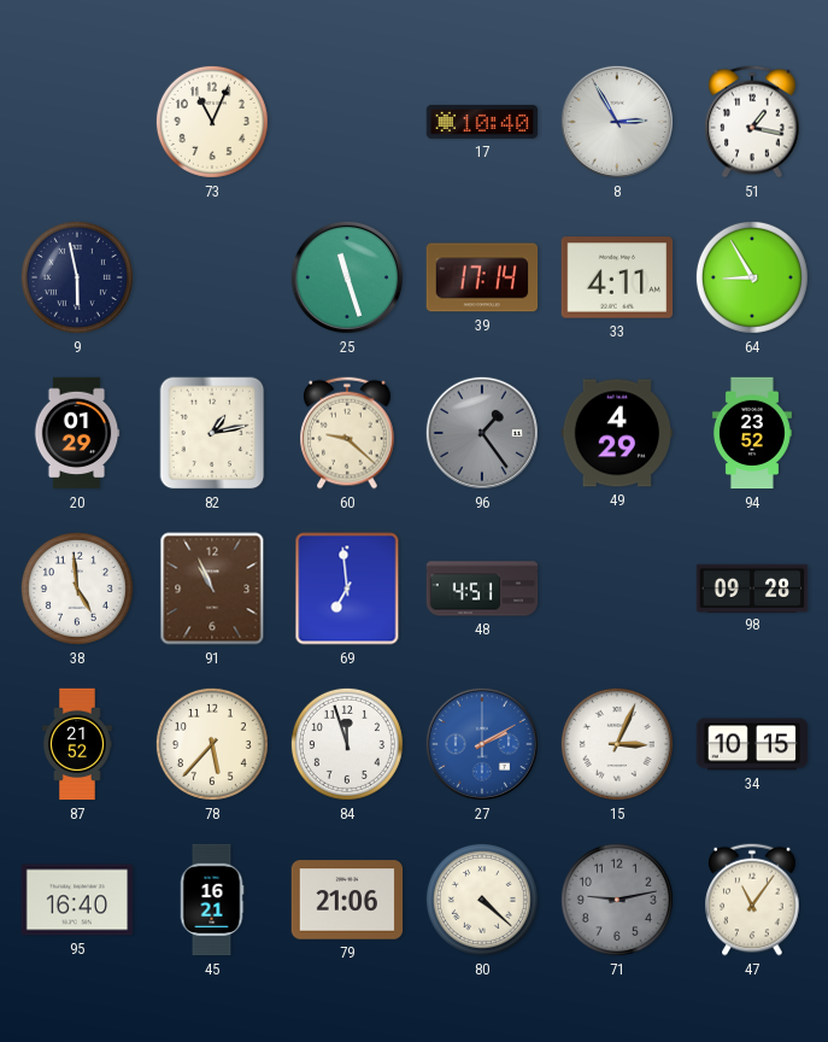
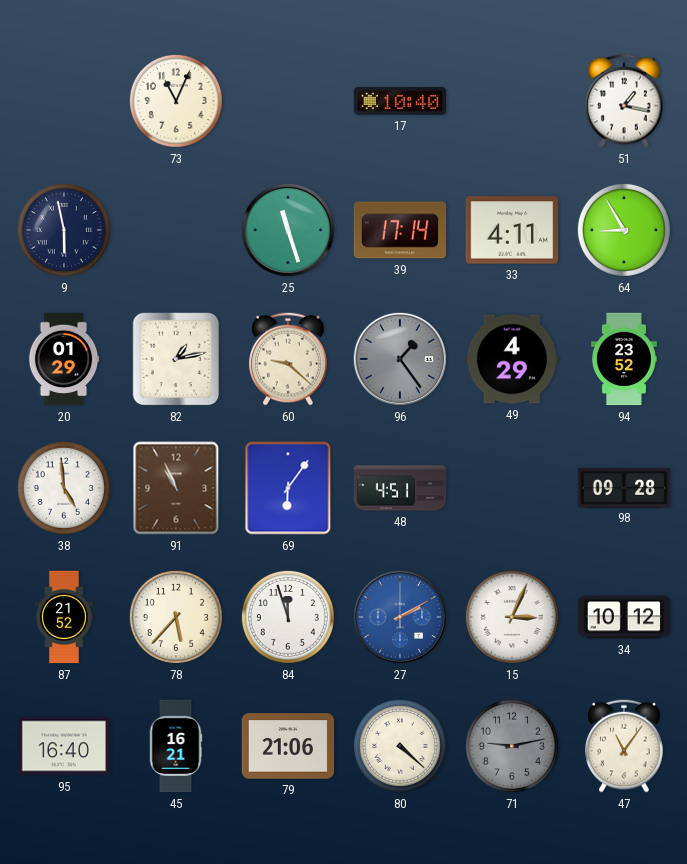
8: 2:55 -> none
69: 6:59 -> 6:06
34: 10:15 -> 10:12
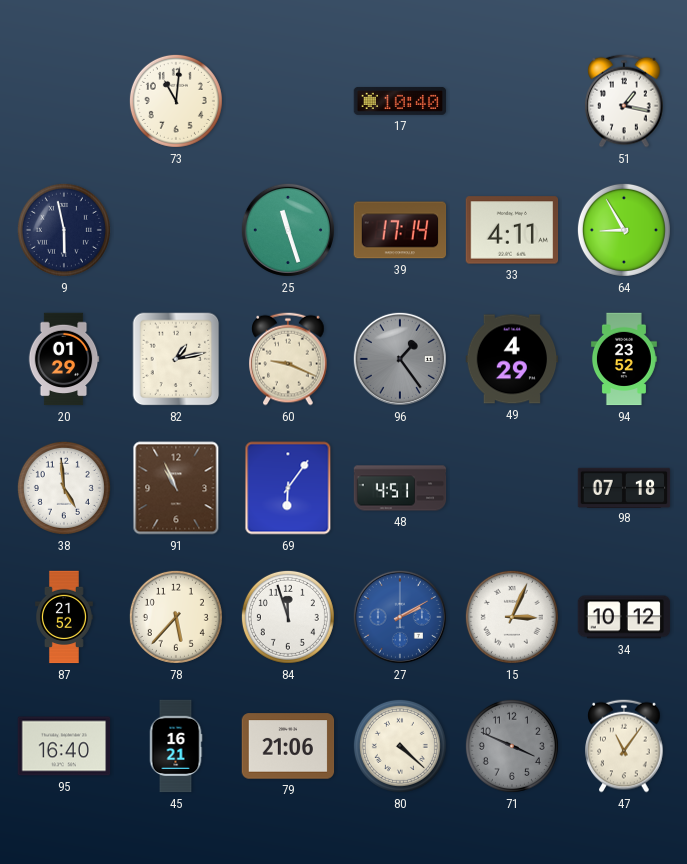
73: 11:04 -> 11:01
60: 9:22 -> 9:19
98: 09:28 -> 07:18
71: 9:13 -> 3:49
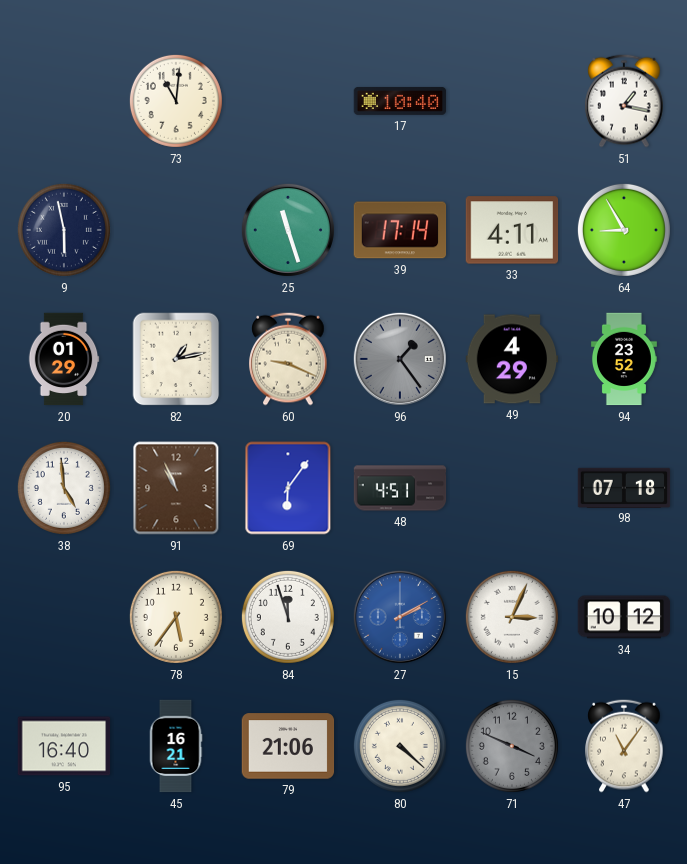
87: 21:52 -> none
78: 5:37 -> 5:36
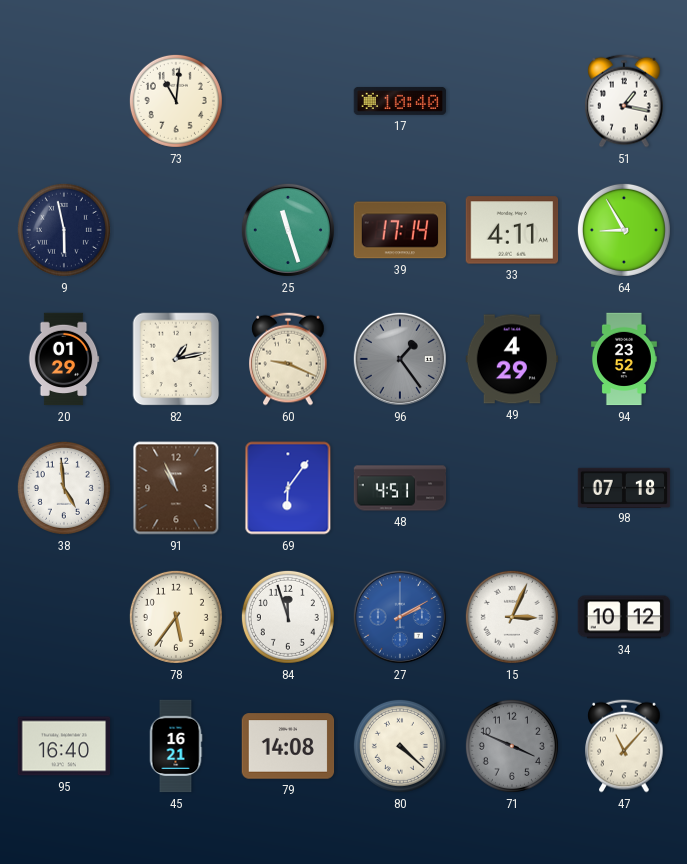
79: 21:06 -> 14:08
47: 11:06 -> 11:07
